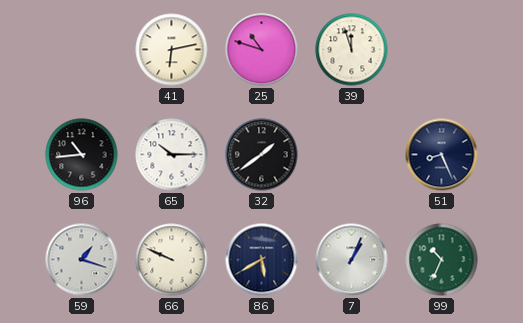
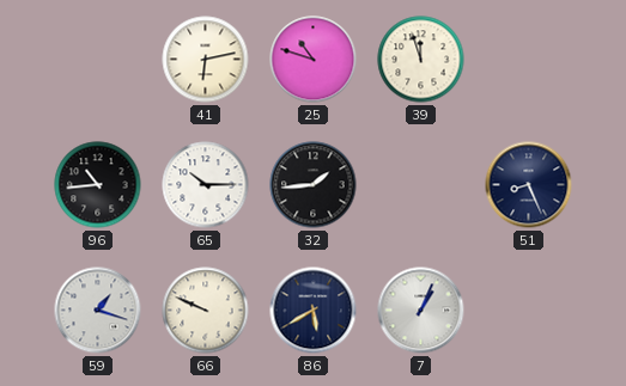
32: 1:39 -> 1:44
99: 10:34 -> none
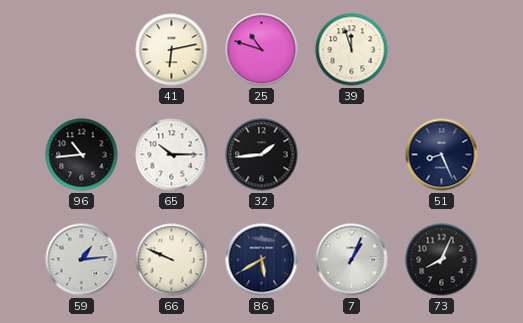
59: 1:18 -> 1:14
73: none -> 8:04
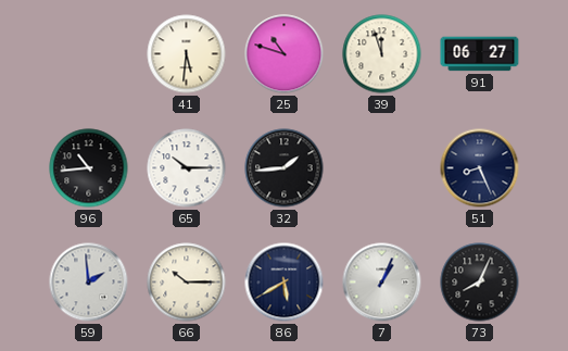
41: 6:13 -> 5:31
91: none -> 06:27
59: 1:14 -> 1:59
66: 9:49 -> 10:15
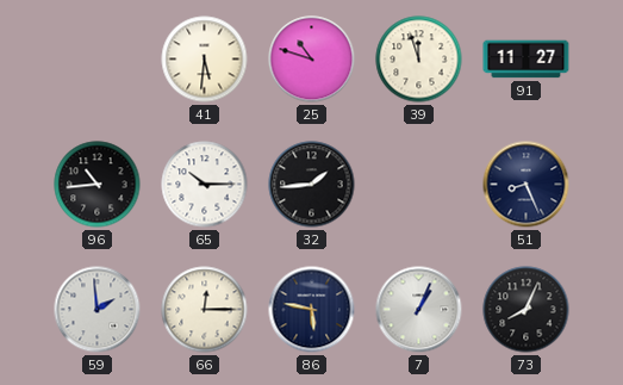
91: 06:27 -> 11:27
66: 10:15 -> 12:15
86: 5:40 -> 5:47
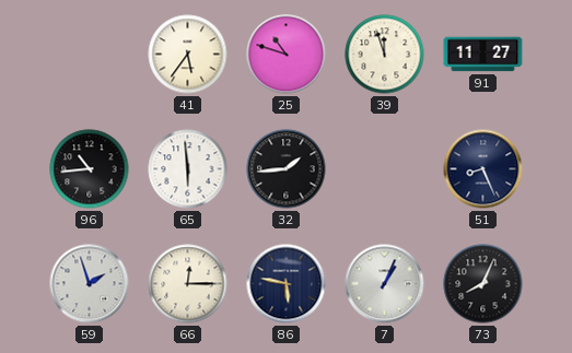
41: 5:31 -> 5:36
65: 10:15 -> 5:59
59: 1:59 -> 1:57
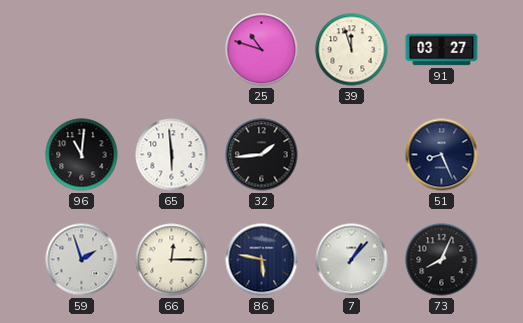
41: 5:36 -> none
91: 11:27 -> 03:27
96: 10:44 -> 11:01
7: 1:04 -> 1:07
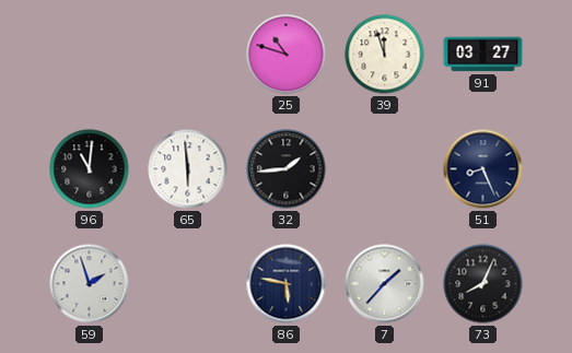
66: 12:15 -> none
7: 1:07 -> 1:37
